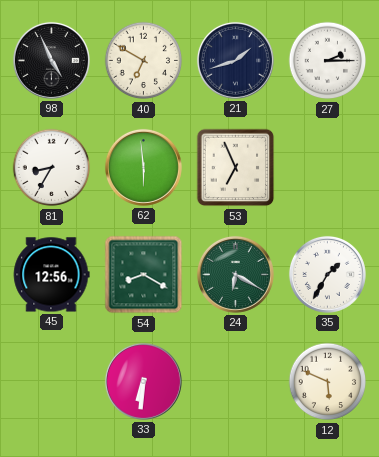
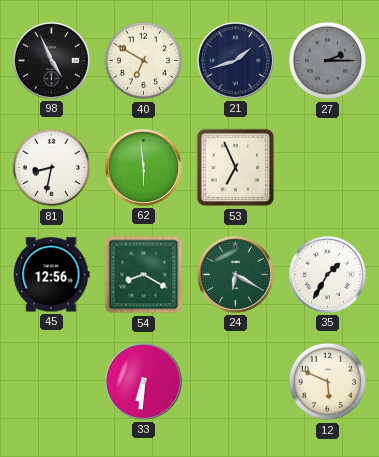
27 dial: white -> grey
81: 8:35 -> 8:32
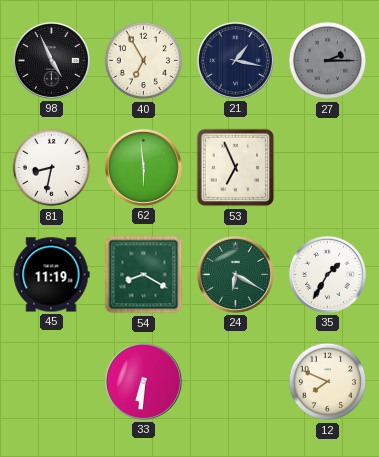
40: 6:50 -> 6:55
21: 1:42 -> 1:17
45: 12:56 -> 11:19
12: 5:49 -> 7:49
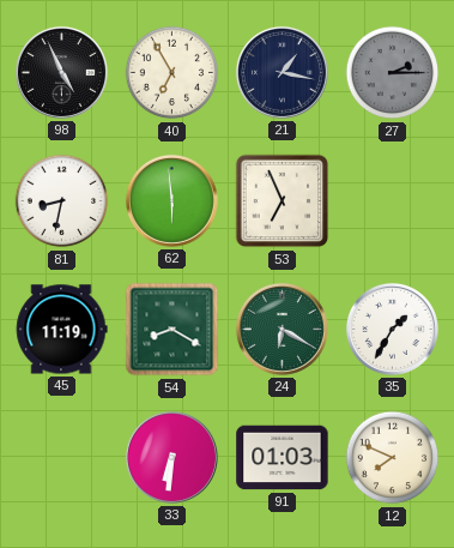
91: none -> 01:03
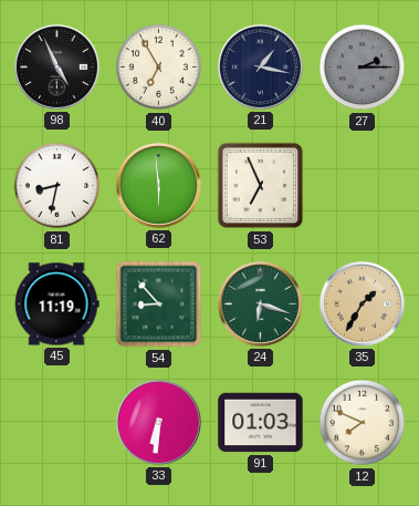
54: 8:20 -> 8:53
24: 6:20 -> 6:18
35 dial: white -> champagne
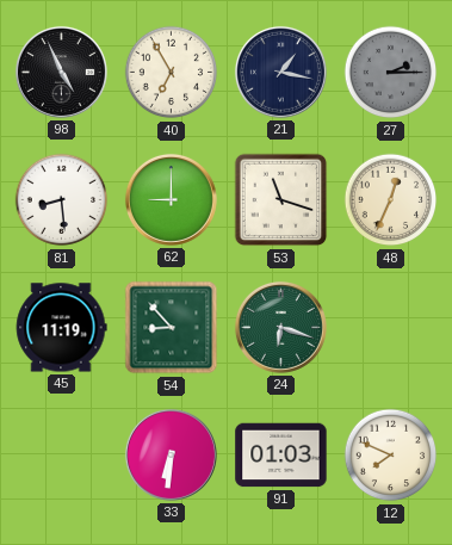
81: 8:32 -> 8:29
62: 5:59 -> 9:00
53: 6:56 -> 11:18
48: none -> 12:34
35: 1:35 -> none
